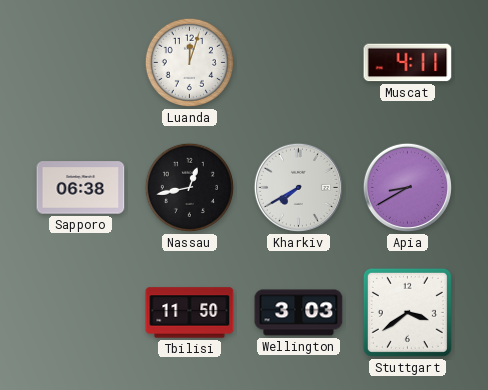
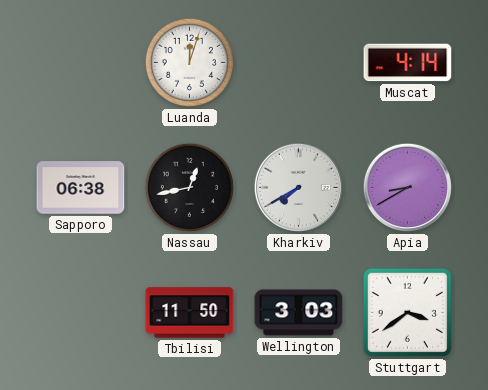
Muscat: 4:11 -> 4:14
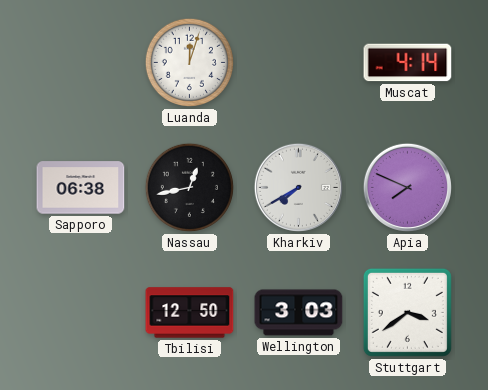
Apia: 8:40 -> 7:49
Tbilisi: 11:50 -> 12:50
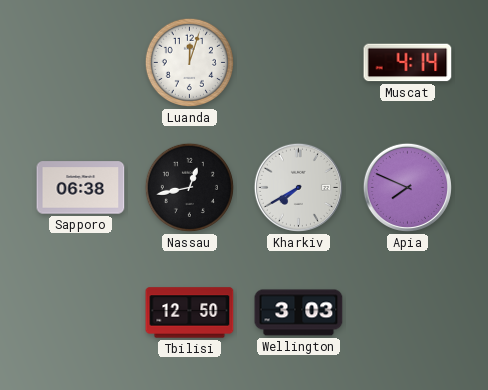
Stuttgart: 3:39 -> none
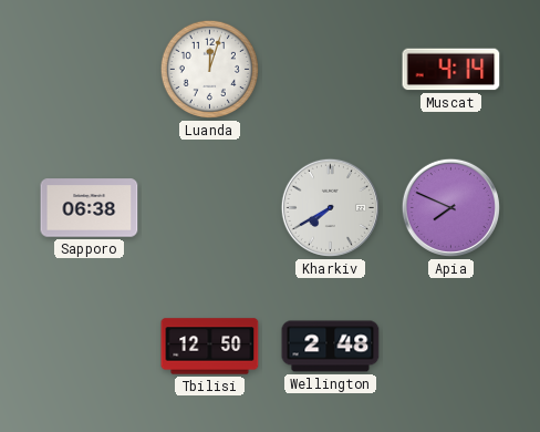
Nassau: 12:43 -> none
Wellington: 3:03 -> 2:48
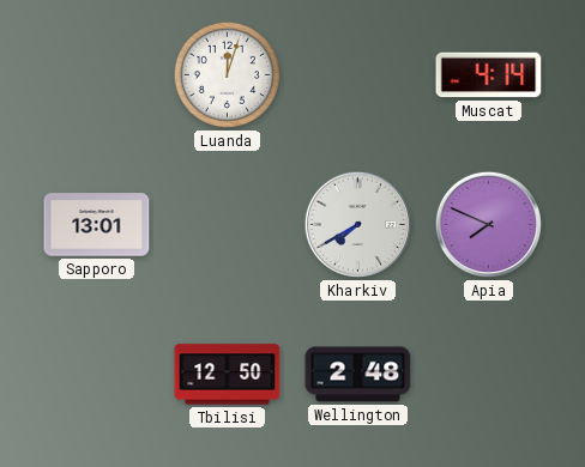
Sapporo: 06:38 -> 13:01
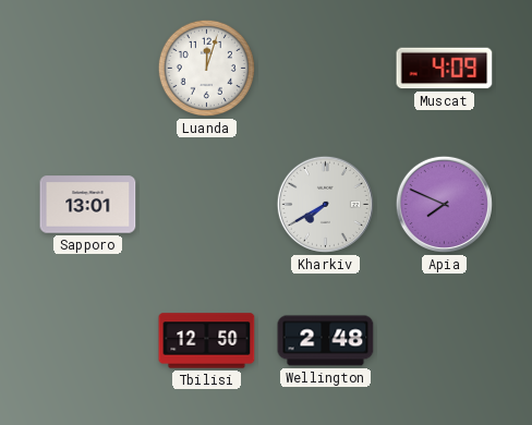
Muscat: 4:14 -> 4:09
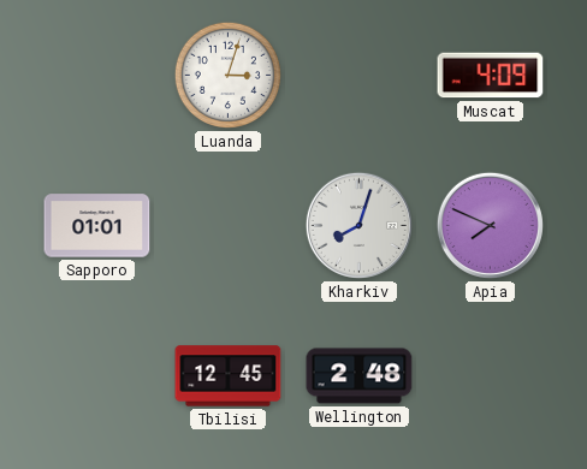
Luanda: 12:03 -> 3:03
Sapporo: 13:01 -> 01:01
Kharkiv: 7:40 -> 8:03
Tbilisi: 12:50 -> 12:45
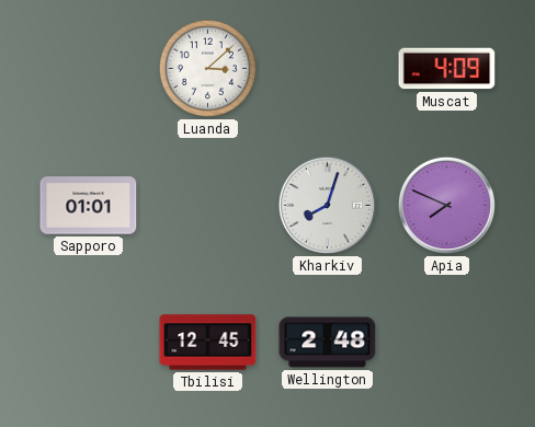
Luanda: 3:03 -> 3:08
